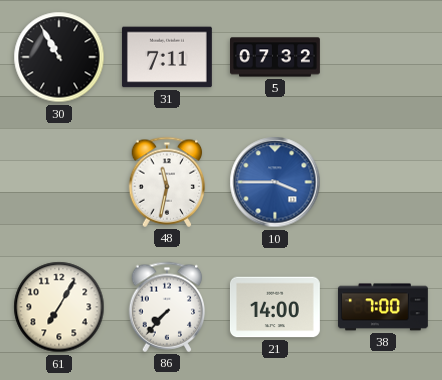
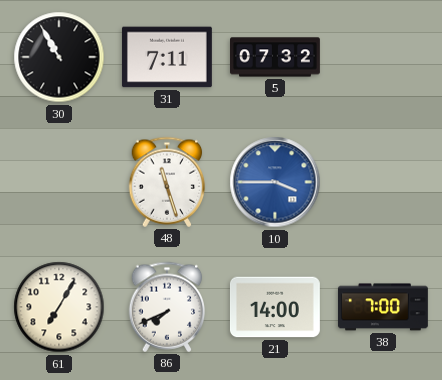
48: 11:32 -> 11:27
86: 7:37 -> 7:41
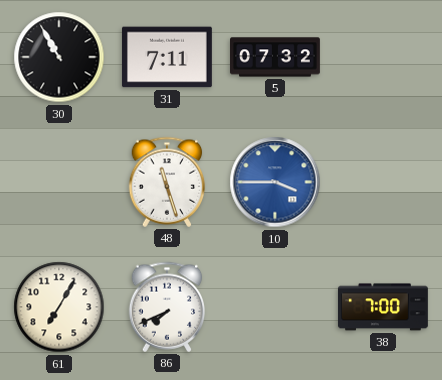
21: 14:00 -> none
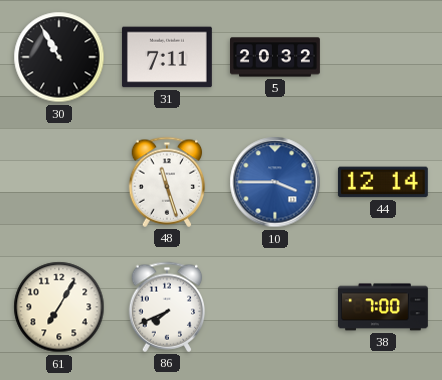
5: 07:32 -> 20:32
44: none -> 12:14
